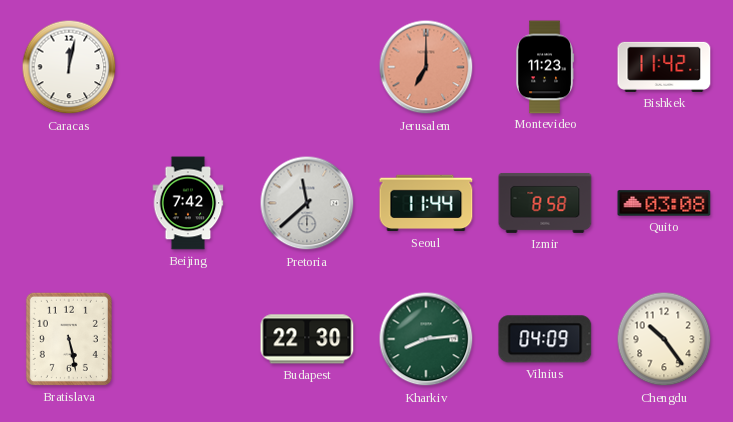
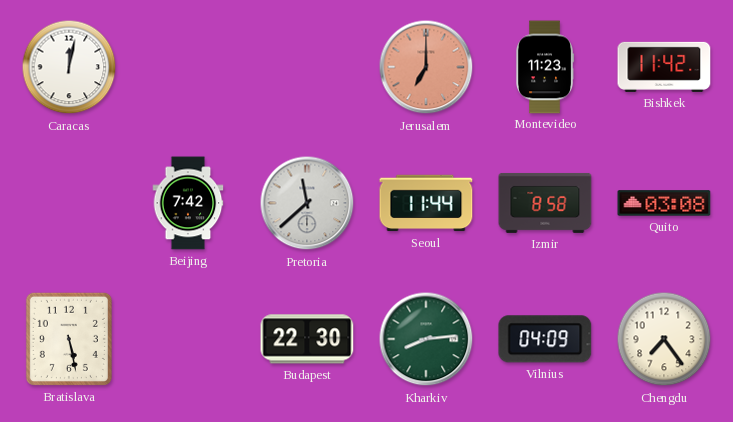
Chengdu: 10:24 -> 7:24
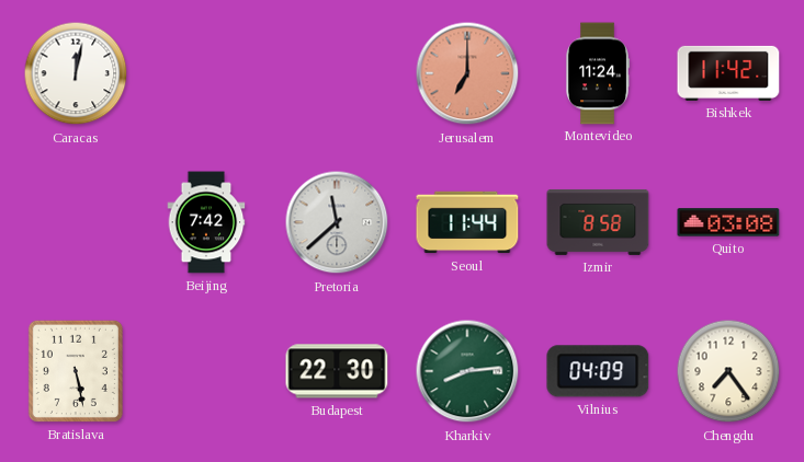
Montevideo: 11:23 -> 11:24
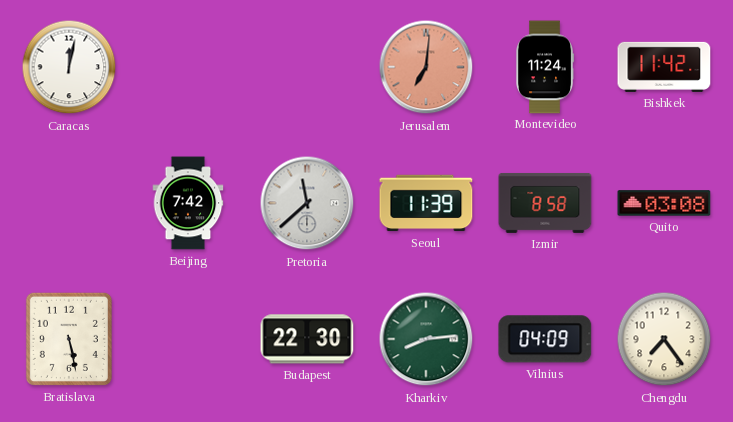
Jerusalem: 7:00 -> 7:01
Seoul: 11:44 -> 11:39
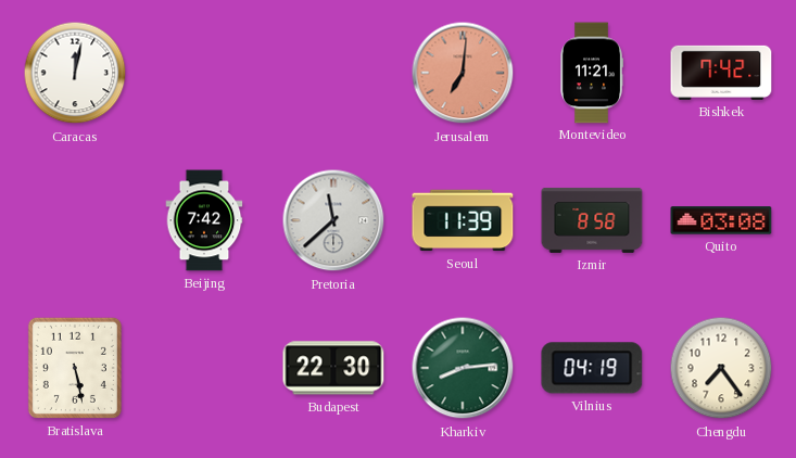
Montevideo: 11:24 -> 11:21
Bishkek: 11:42 -> 7:42
Vilnius: 04:09 -> 04:19
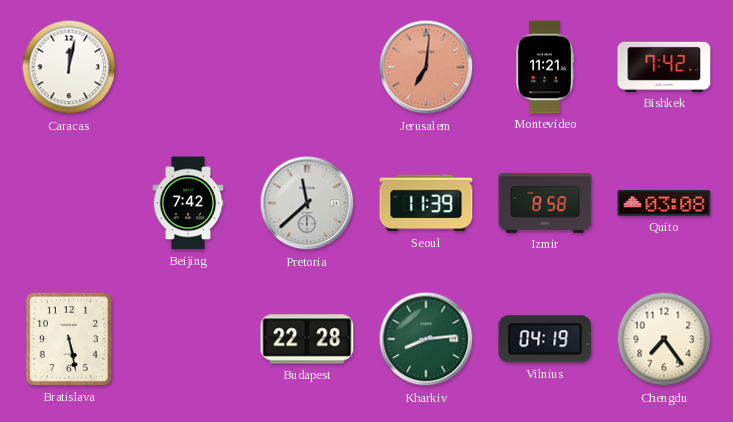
Budapest: 22:30 -> 22:28
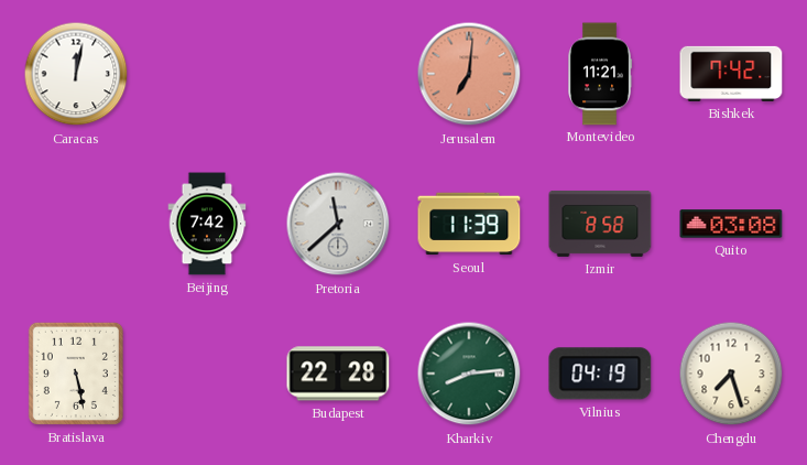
Chengdu: 7:24 -> 7:27
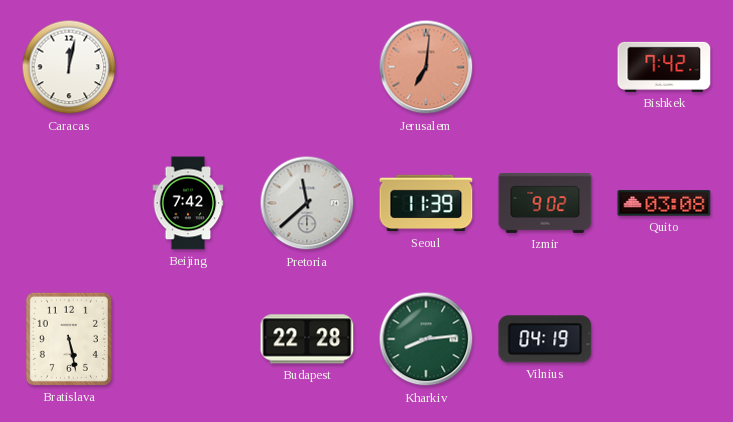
Montevideo: 11:21 -> none
Izmir: 8:58 -> 9:02
Chengdu: 7:27 -> none
